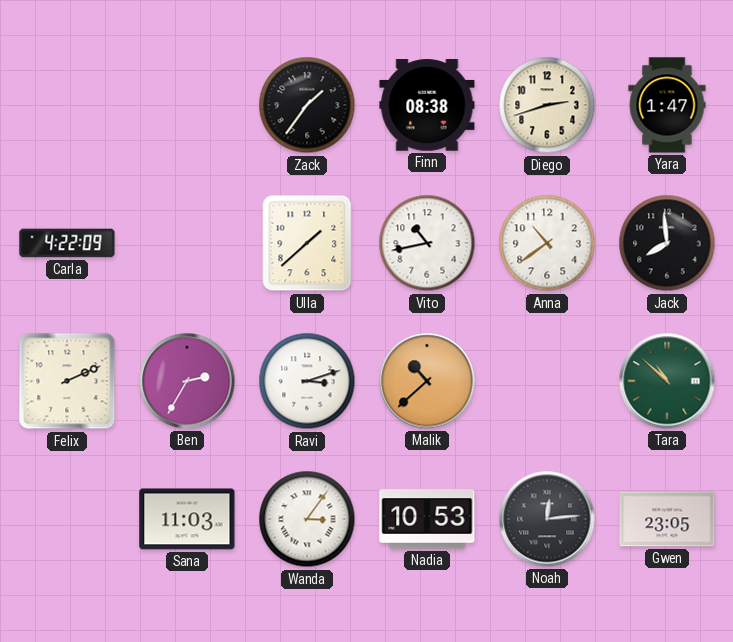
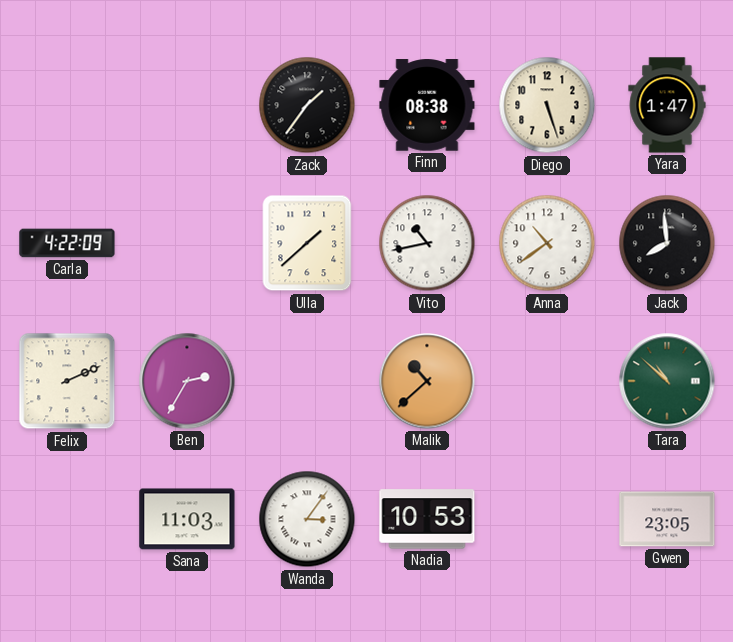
Diego: 2:42 -> 5:27
Ravi: 3:12 -> none
Noah: 12:14 -> none
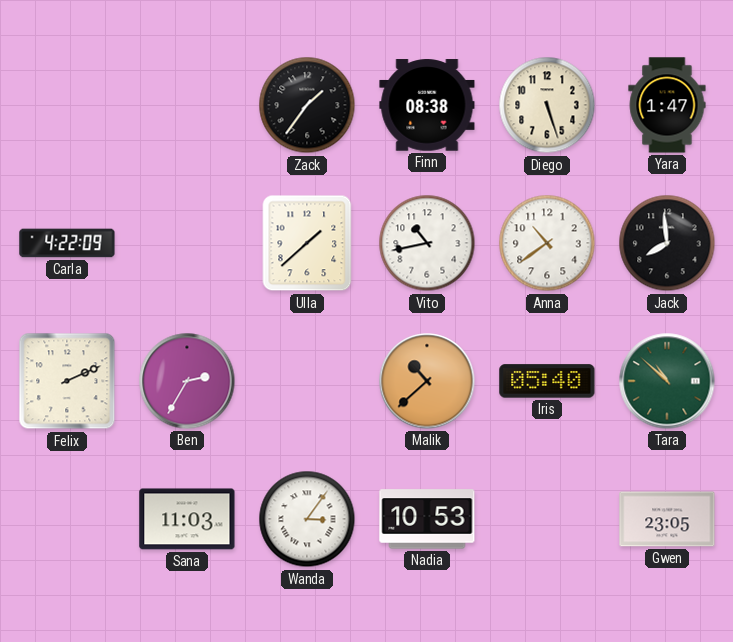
Iris: none -> 05:40
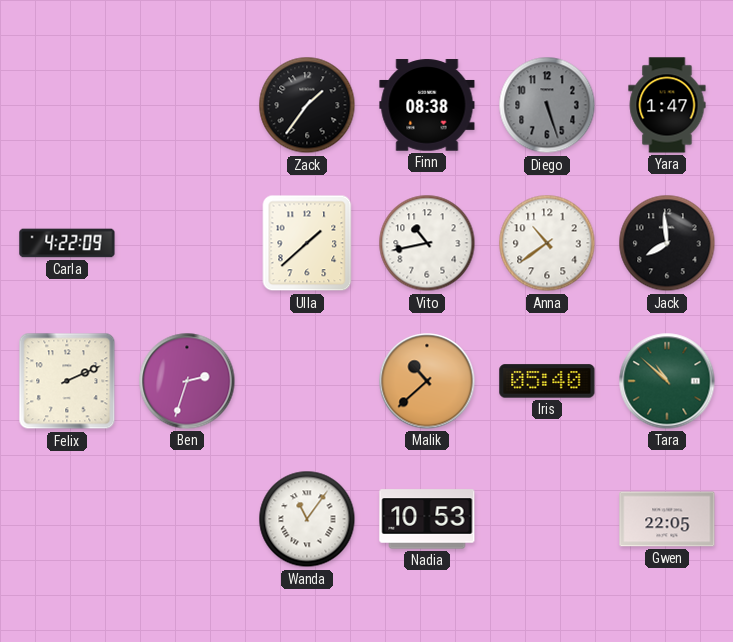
Diego dial: cream -> grey
Ben: 2:35 -> 2:33
Sana: 11:03 -> none
Wanda: 3:06 -> 11:06
Gwen: 23:05 -> 22:05
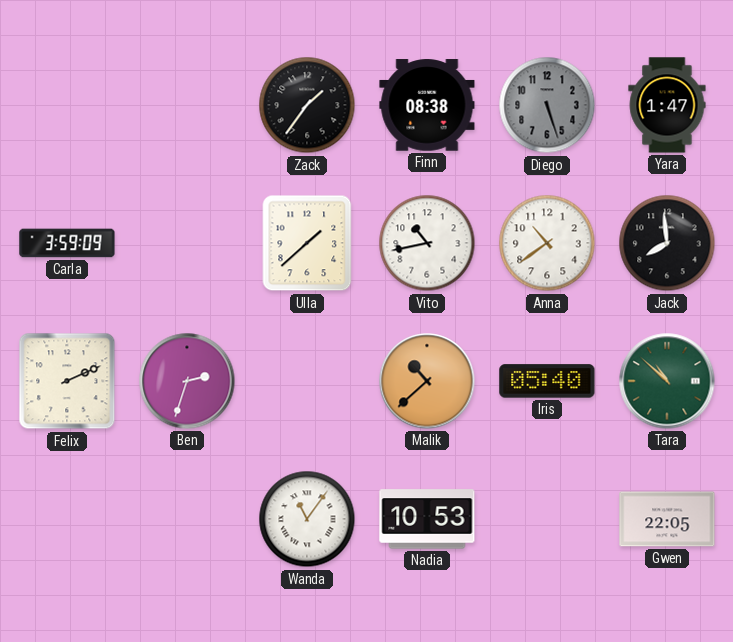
Carla: 4:22 -> 3:59
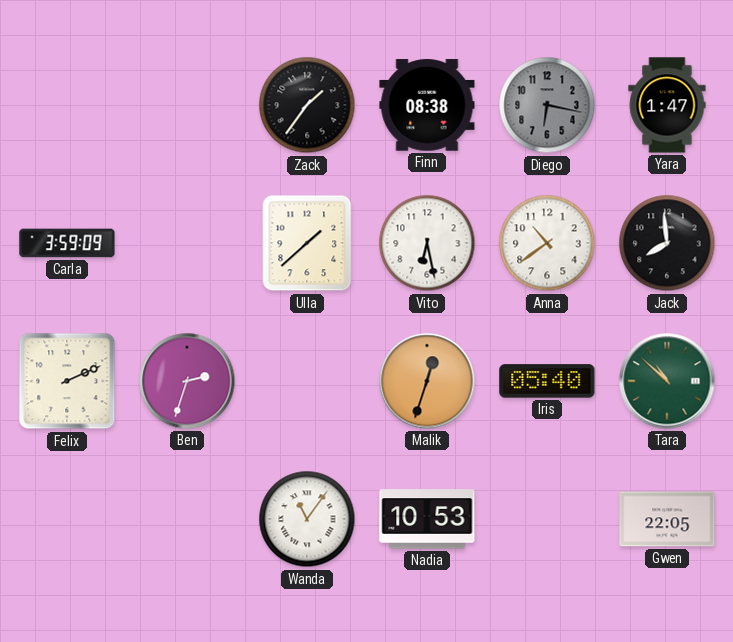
Diego: 5:27 -> 6:17
Vito: 10:43 -> 6:28
Malik: 10:38 -> 12:33
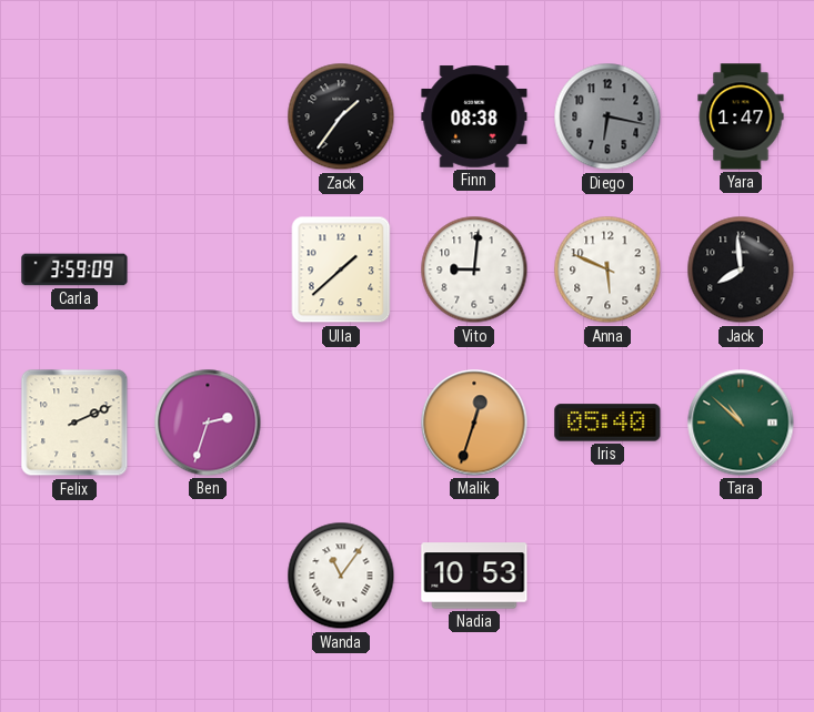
Vito: 6:28 -> 9:01
Anna: 10:39 -> 5:49
Gwen: 22:05 -> none
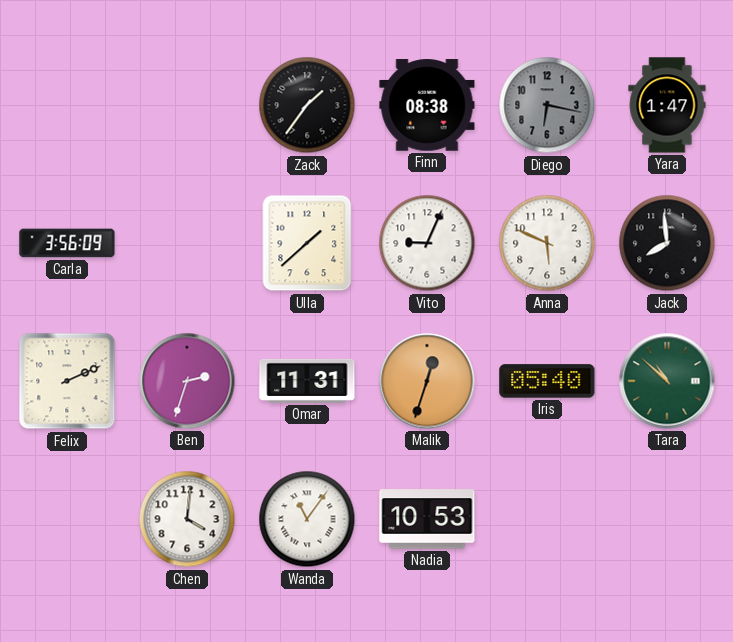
Carla: 3:59 -> 3:56
Vito: 9:01 -> 9:04
Omar: none -> 11:31
Chen: none -> 4:01
